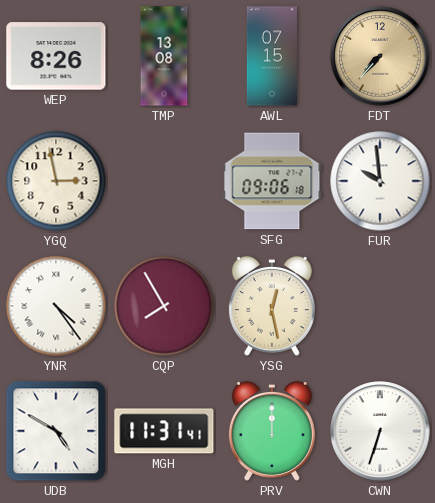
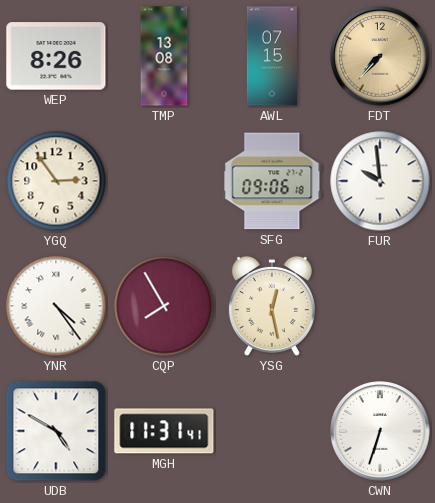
YGQ: 2:58 -> 2:54
PRV: 12:00 -> none
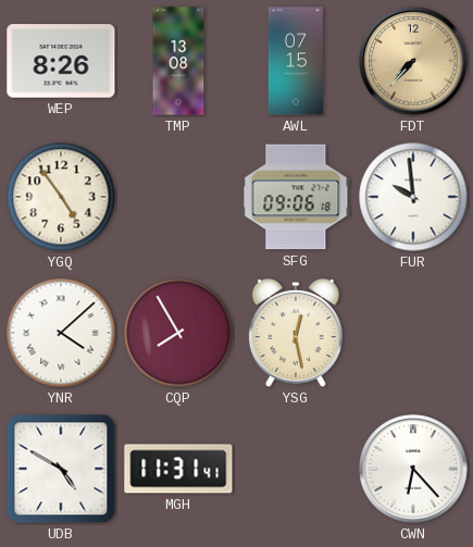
YGQ: 2:54 -> 4:54
YNR: 4:24 -> 4:08
CWN: 6:33 -> 6:23
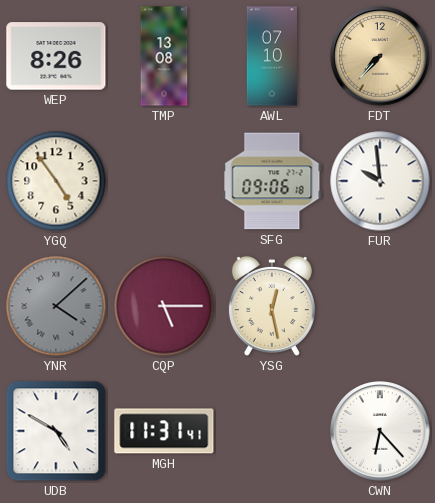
AWL: 07:15 -> 07:10
YNR dial: white -> grey
CQP: 7:55 -> 5:15
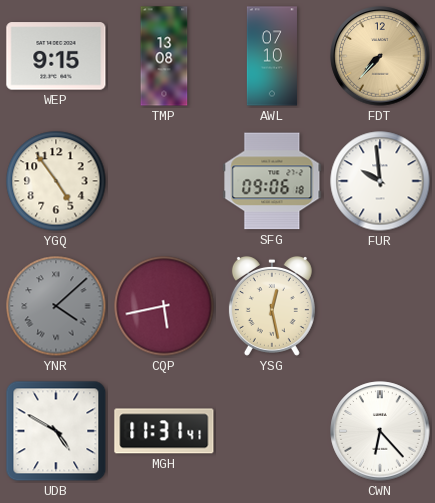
WEP: 8:26 -> 9:15
CQP: 5:15 -> 5:43
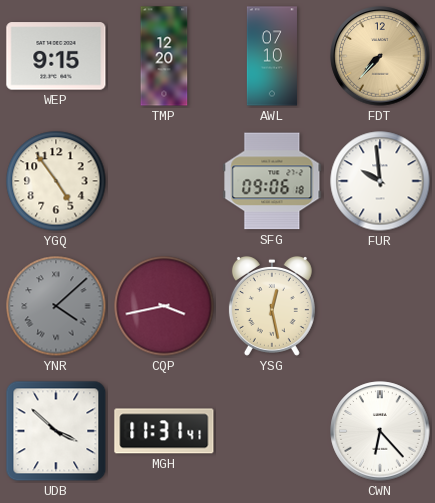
TMP: 13:08 -> 12:20
CQP: 5:43 -> 3:43
UDB: 4:50 -> 3:52
